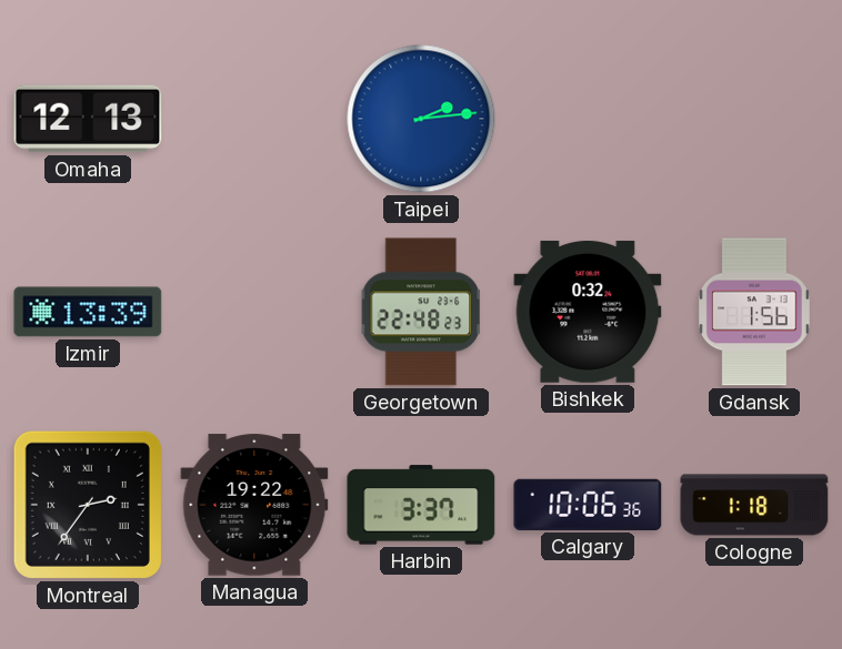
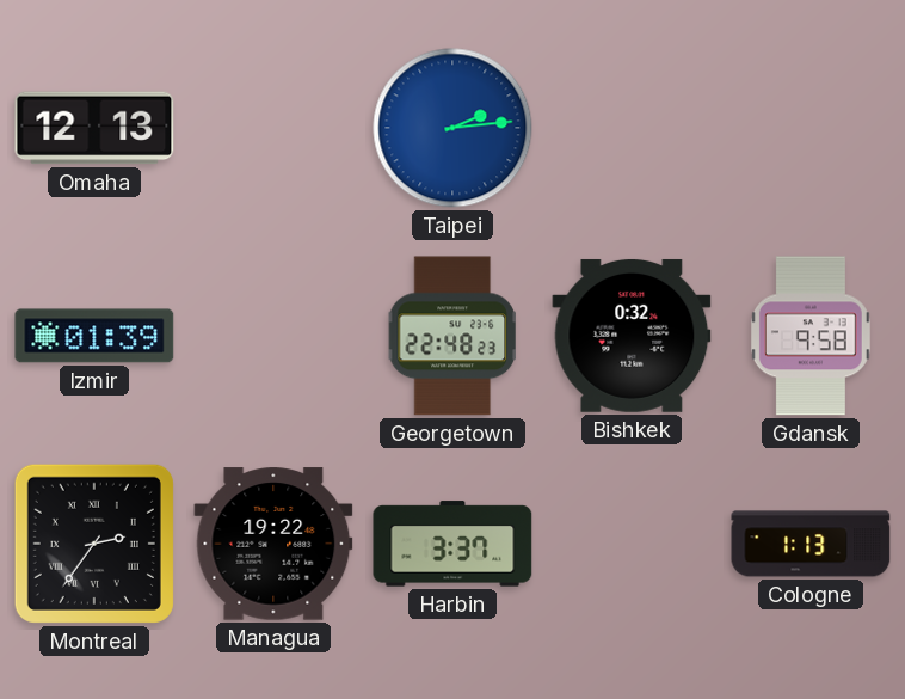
Izmir: 13:39 -> 01:39
Gdansk: 1:56 -> 9:58
Calgary: 10:06 -> none
Cologne: 1:18 -> 1:13
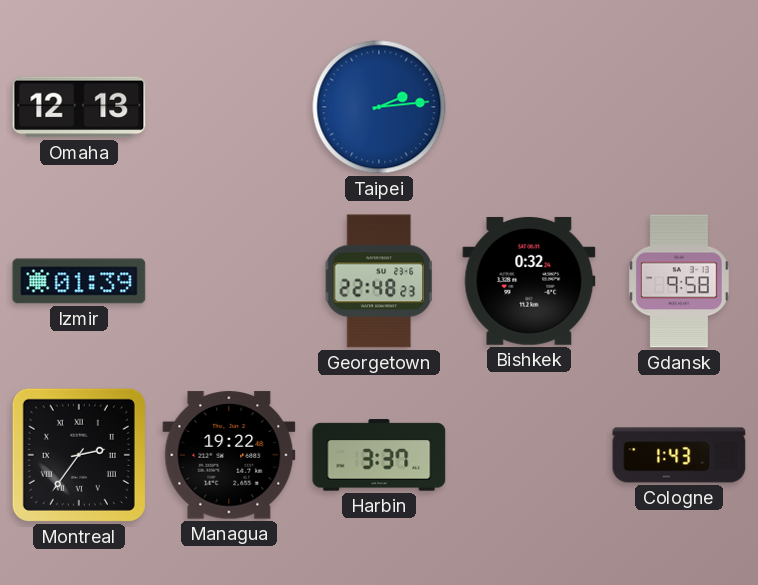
Cologne: 1:13 -> 1:43
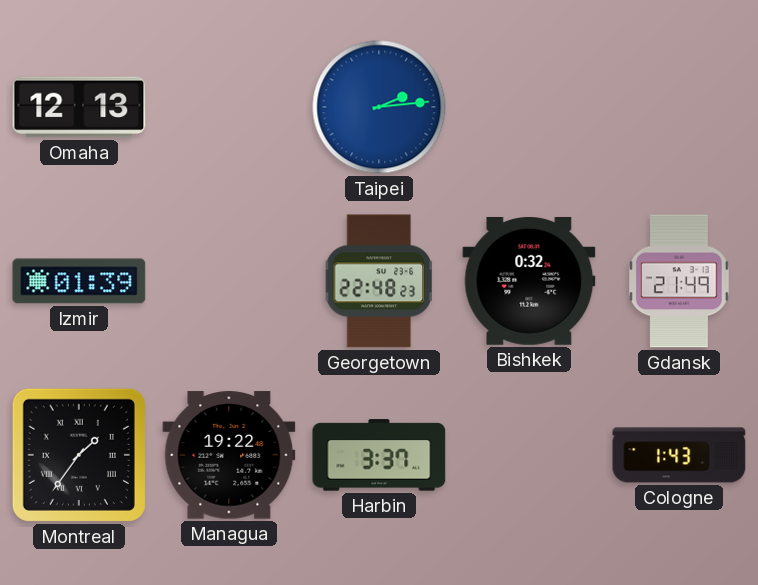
Gdansk: 9:58 -> 21:49
Montreal: 2:36 -> 1:36
